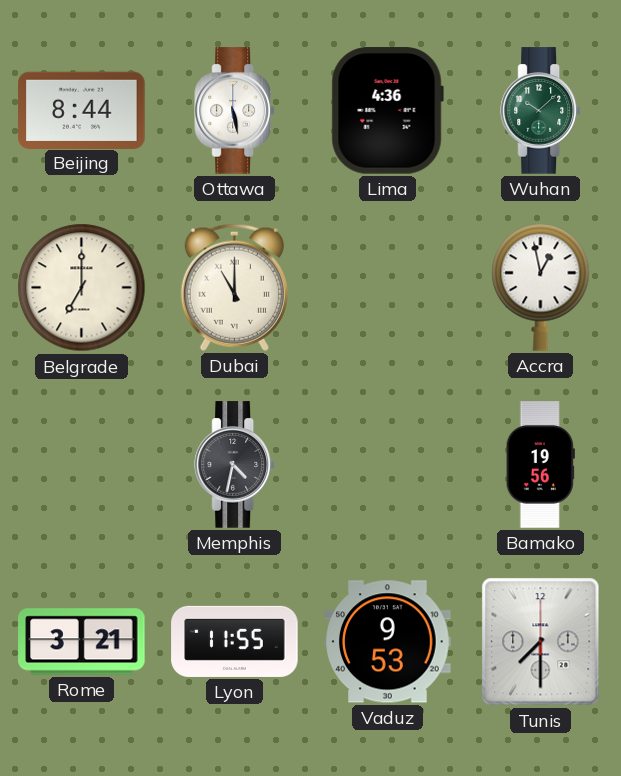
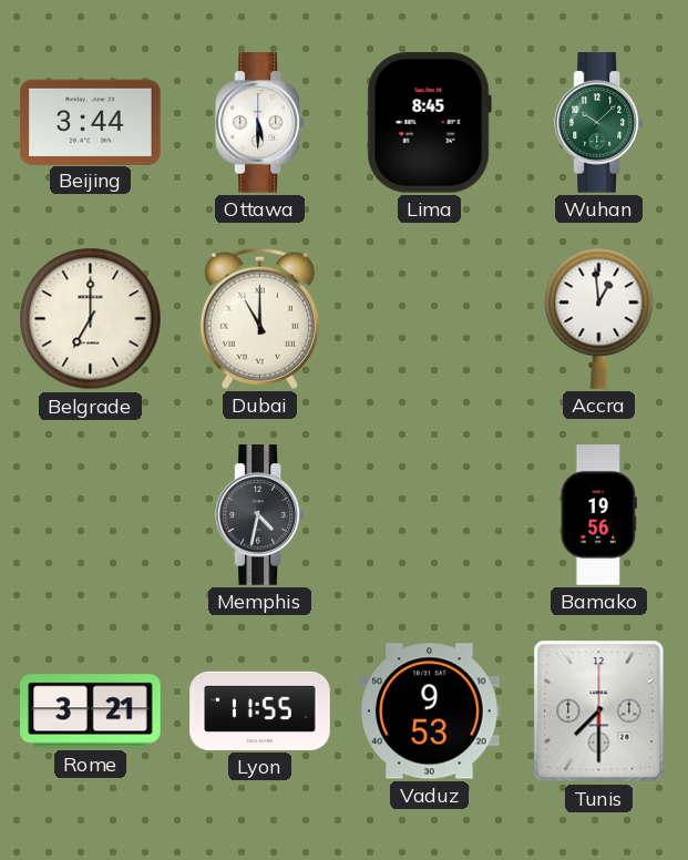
Beijing: 8:44 -> 3:44
Ottawa: 5:28 -> 5:30
Lima: 4:36 -> 8:45
Accra: 12:58 -> 12:59
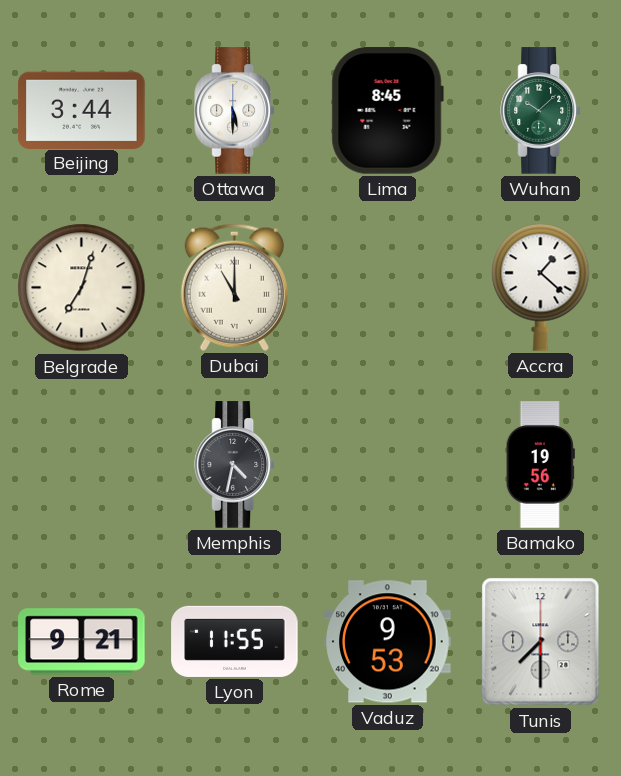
Belgrade: 7:00 -> 7:03
Accra: 12:59 -> 1:22
Rome: 3:21 -> 9:21
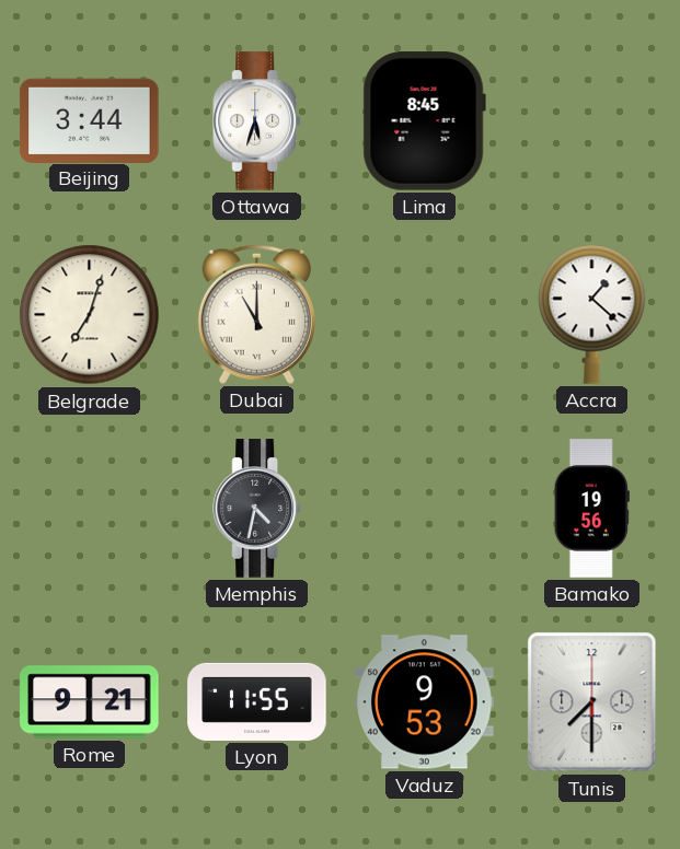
Ottawa: 5:30 -> 5:33
Wuhan: 10:08 -> none
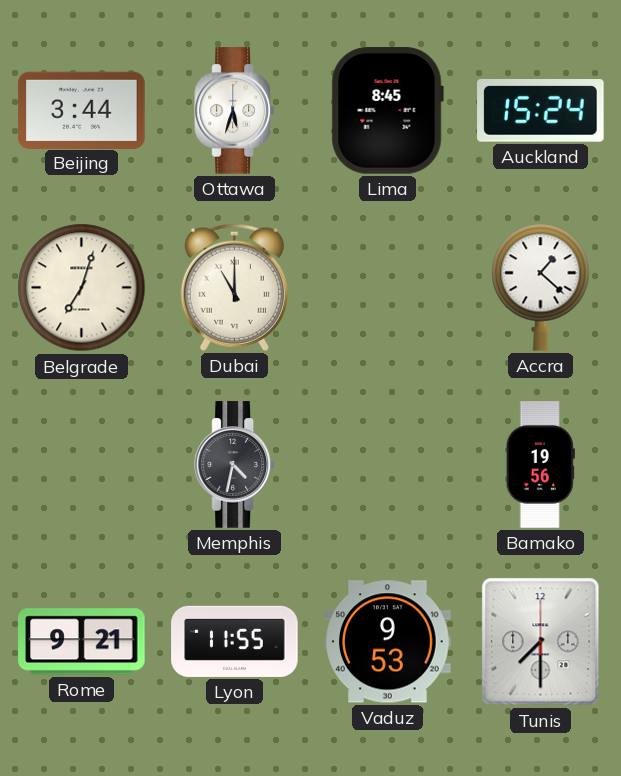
Auckland: none -> 15:24
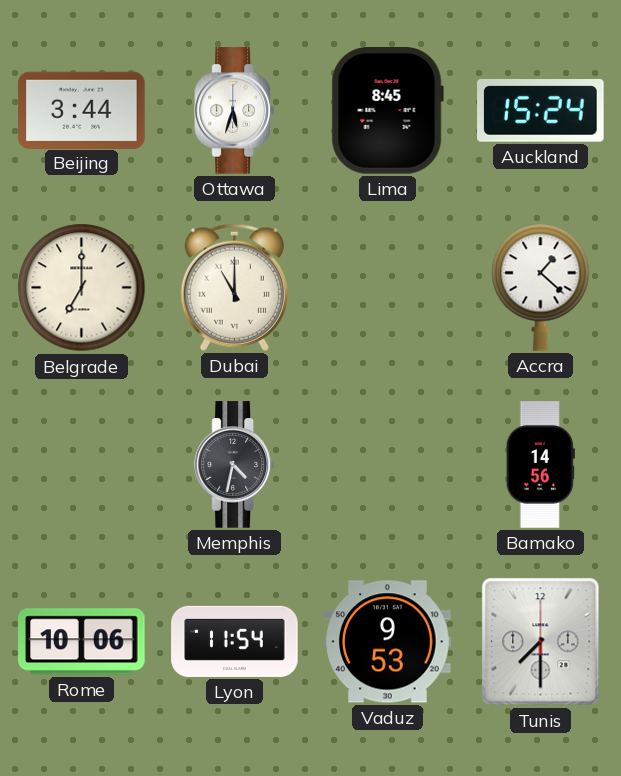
Belgrade: 7:03 -> 7:00
Bamako: 19:56 -> 14:56
Rome: 9:21 -> 10:06
Lyon: 11:55 -> 11:54
